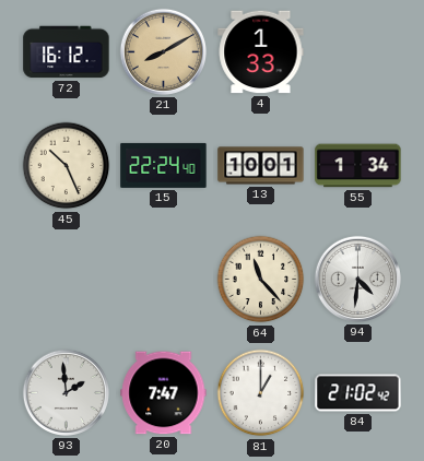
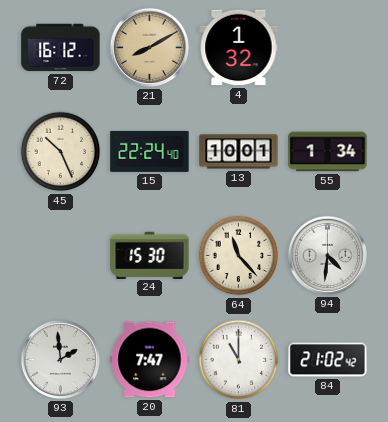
4: 1:33 -> 1:32
24: none -> 15:30
81: 1:00 -> 11:00
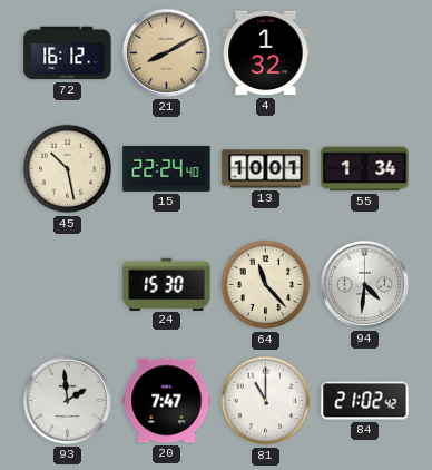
45: 10:26 -> 10:28
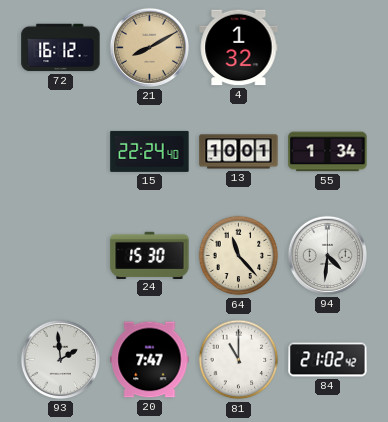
45: 10:28 -> none
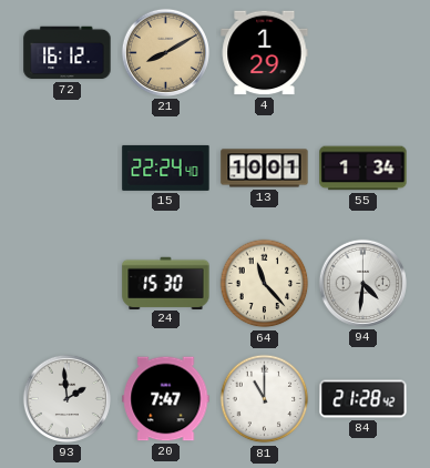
4: 1:32 -> 1:29
84: 21:02 -> 21:28
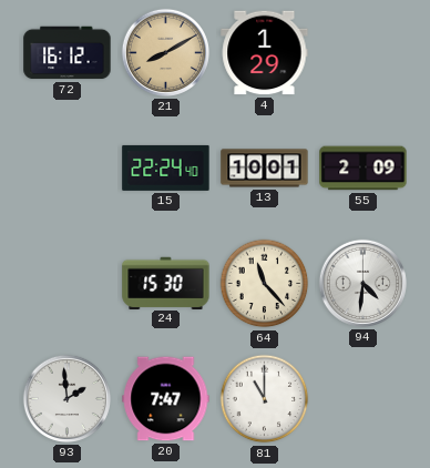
55: 1:34 -> 2:09
84: 21:28 -> none
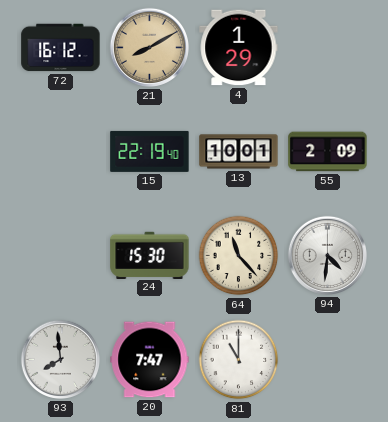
15: 22:24 -> 22:19
93: 1:59 -> 7:59
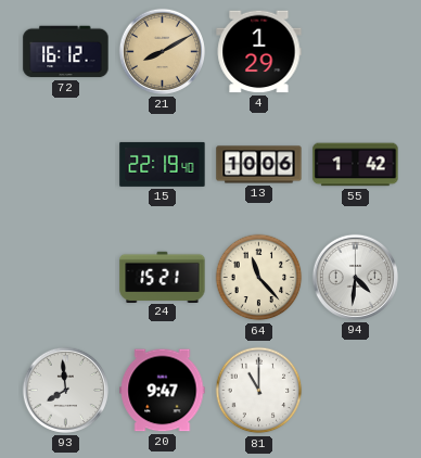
13: 10:01 -> 10:06
55: 2:09 -> 1:42
24: 15:30 -> 15:21
20: 7:47 -> 9:47
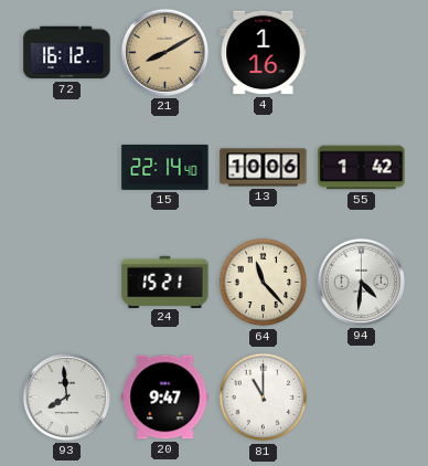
4: 1:29 -> 1:16
15: 22:19 -> 22:14
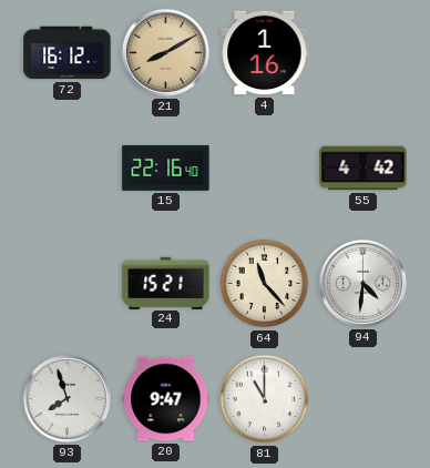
15: 22:14 -> 22:16
13: 10:06 -> none
55: 1:42 -> 4:42
93: 7:59 -> 7:57
